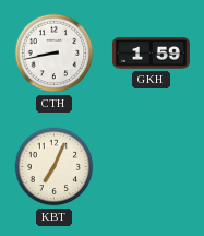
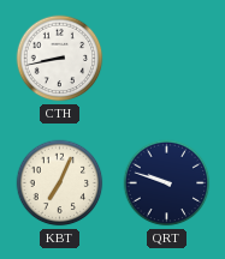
GKH: 1:59 -> none
QRT: none -> 9:48
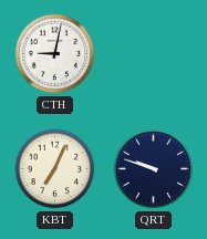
CTH: 8:43 -> 9:02
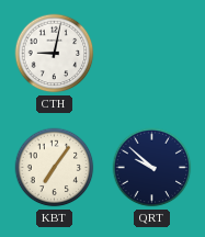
KBT: 7:04 -> 7:06
QRT: 9:48 -> 9:52
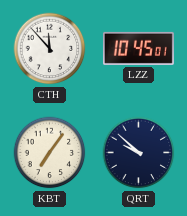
CTH: 9:02 -> 11:53
LZZ: none -> 10:45
